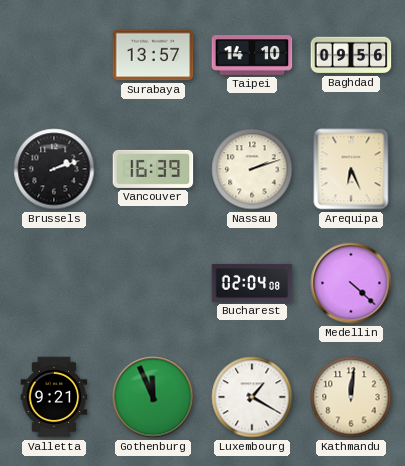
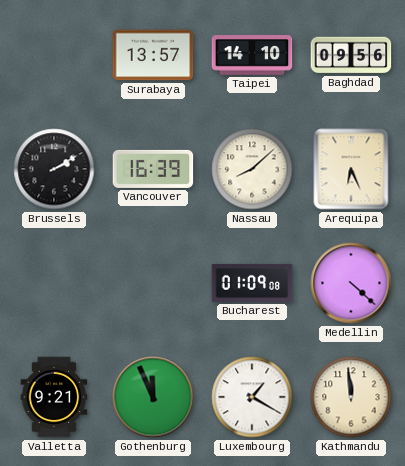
Brussels: 2:12 -> 2:10
Nassau: 2:12 -> 8:08
Bucharest: 02:04 -> 01:09
Kathmandu: 12:01 -> 11:59
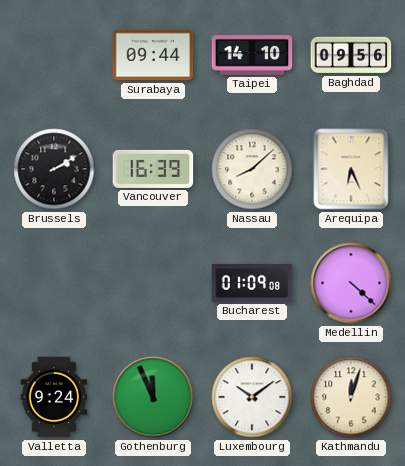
Surabaya: 13:57 -> 09:44
Valletta: 9:21 -> 9:24
Luxembourg: 1:20 -> 10:09
Kathmandu: 11:59 -> 12:03
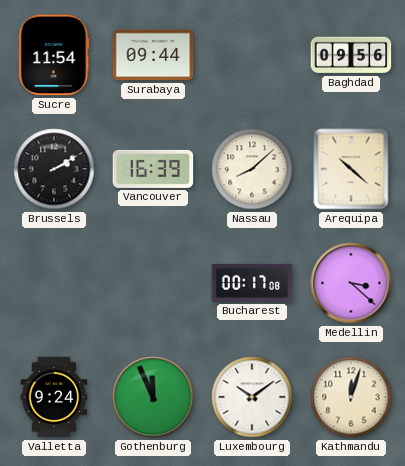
Sucre: none -> 11:54
Taipei: 14:10 -> none
Arequipa: 6:26 -> 10:22
Bucharest: 01:09 -> 00:17
Medellin: 4:22 -> 3:22
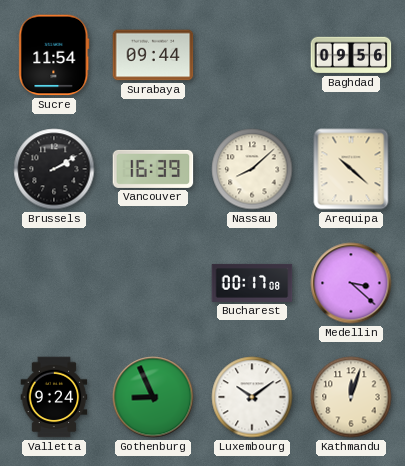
Gothenburg: 11:56 -> 8:56
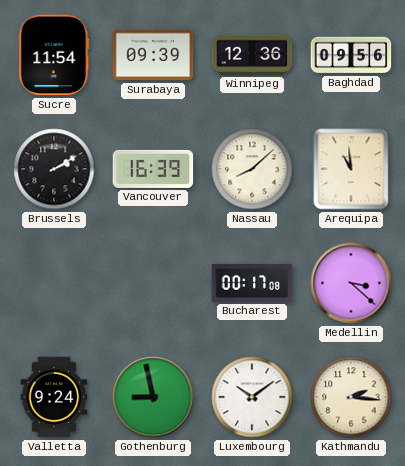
Surabaya: 09:44 -> 09:39
Winnipeg: none -> 12:36
Arequipa: 10:22 -> 10:59
Gothenburg: 8:56 -> 8:58
Kathmandu: 12:03 -> 2:16
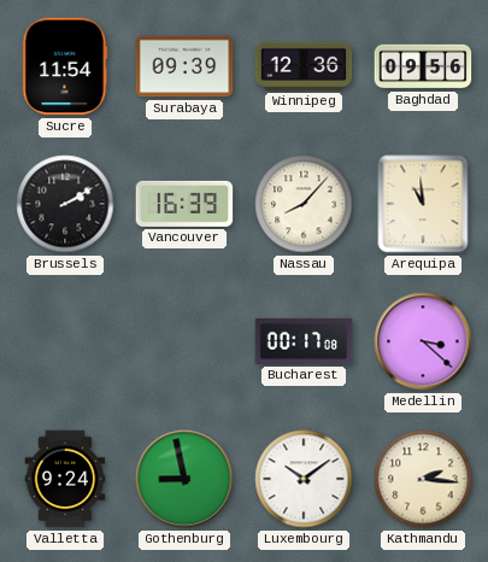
Nassau: 8:08 -> 8:07
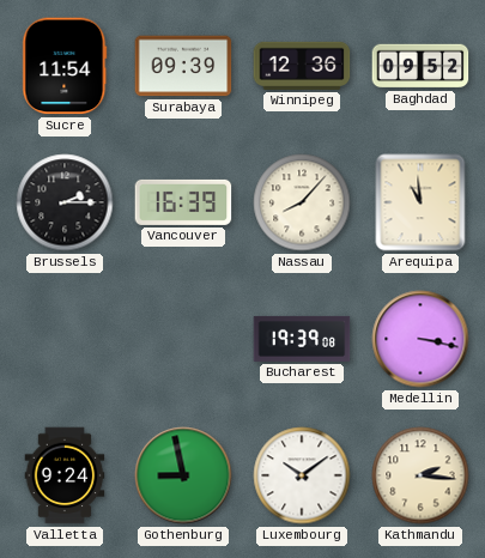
Baghdad: 09:56 -> 09:52
Brussels: 2:10 -> 2:15
Bucharest: 00:17 -> 19:39
Medellin: 3:22 -> 3:17
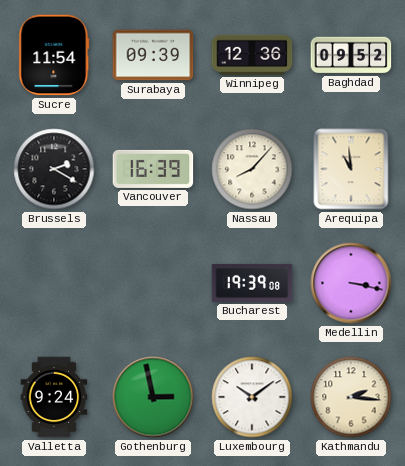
Brussels: 2:15 -> 2:20
Gothenburg: 8:58 -> 2:58
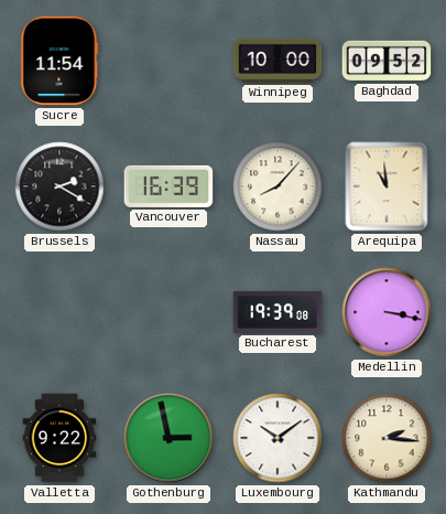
Surabaya: 09:39 -> none
Winnipeg: 12:36 -> 10:00
Valletta: 9:24 -> 9:22
